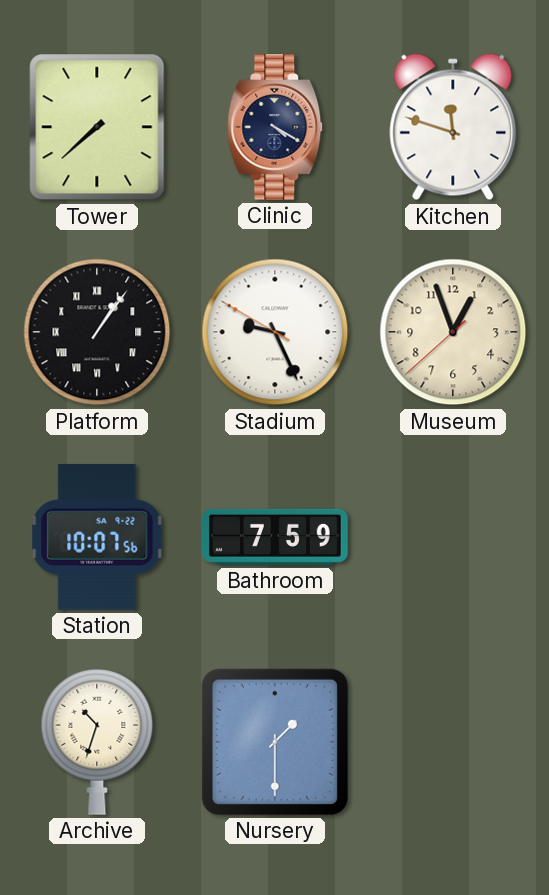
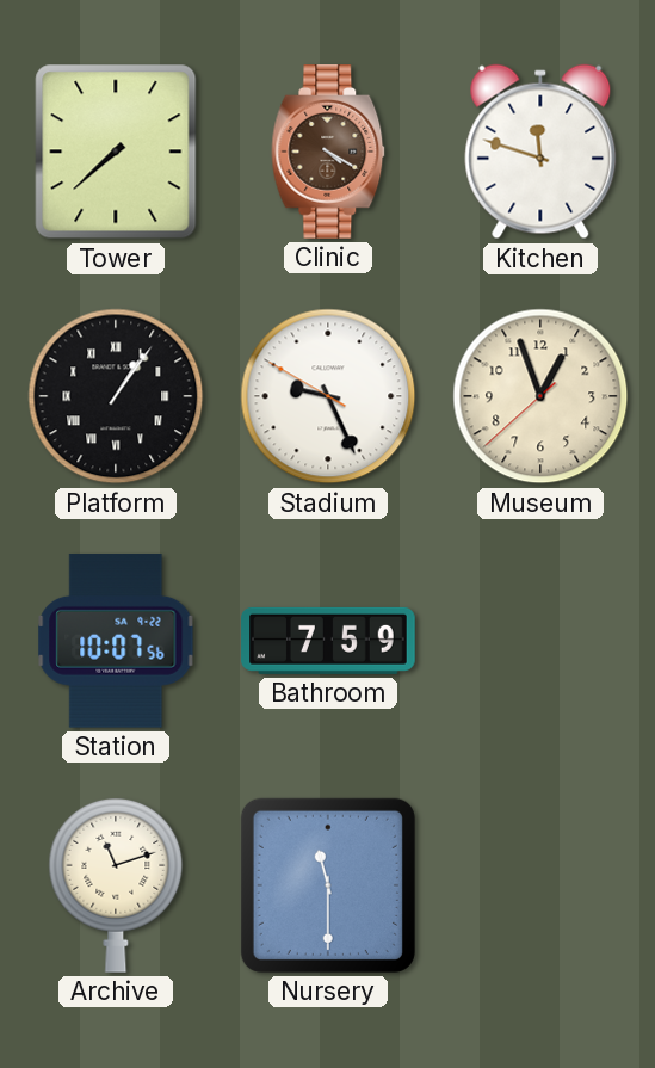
Clinic dial: navy -> brown
Archive: 10:33 -> 11:12
Nursery: 1:30 -> 11:30
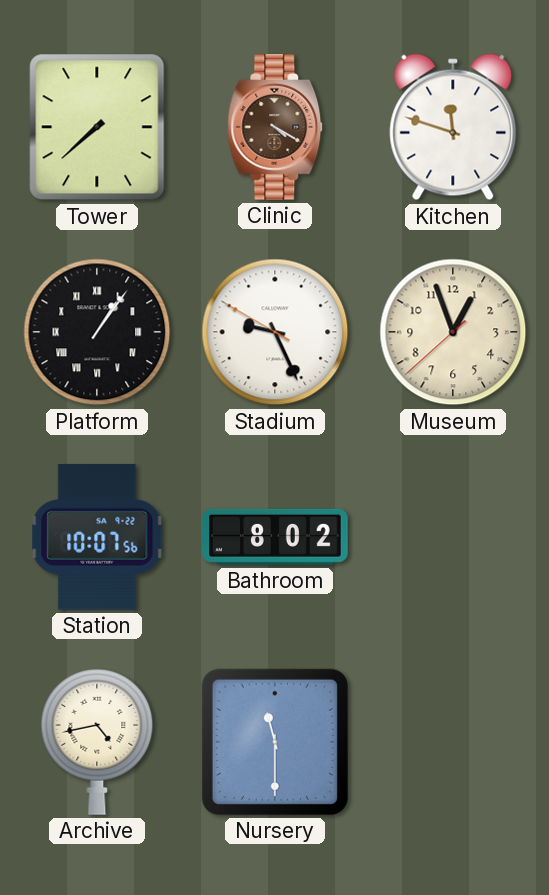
Bathroom: 7:59 -> 8:02
Archive: 11:12 -> 4:43
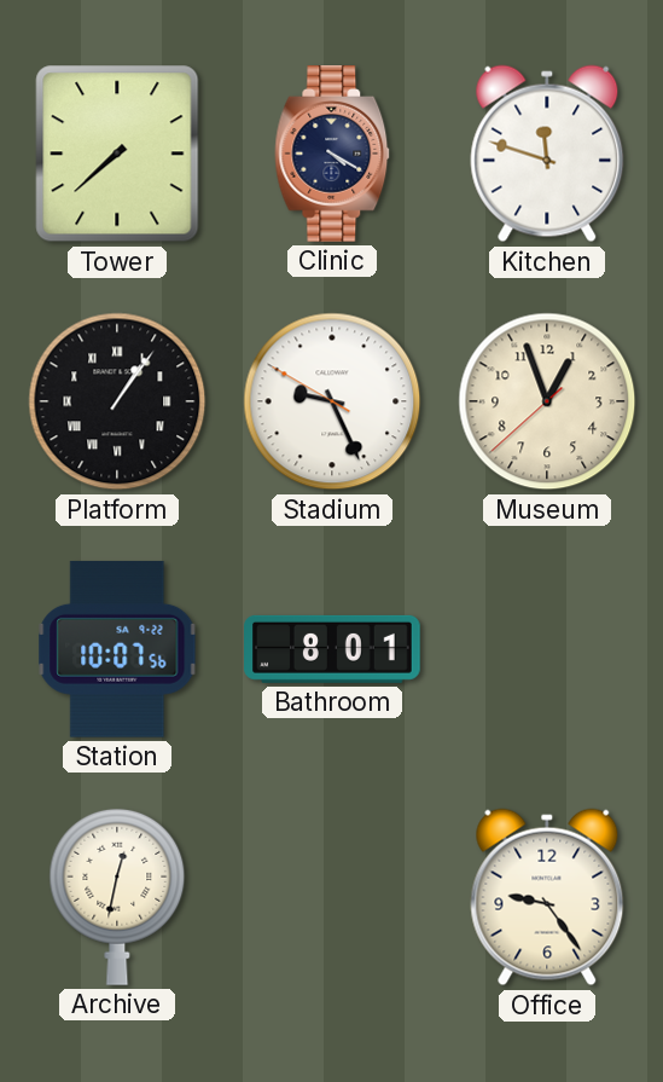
Clinic dial: brown -> navy
Bathroom: 8:02 -> 8:01
Archive: 4:43 -> 12:32
Nursery: 11:30 -> none
Office: none -> 9:24
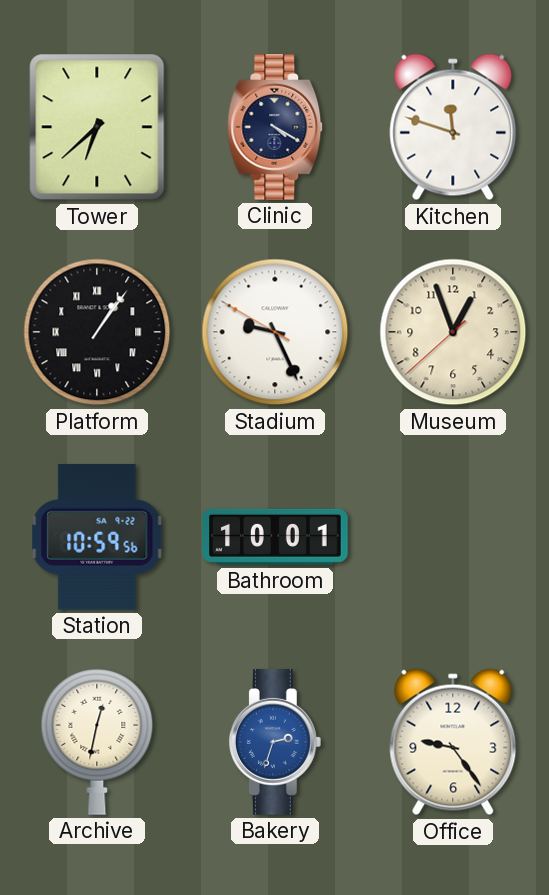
Tower: 7:38 -> 6:38
Station: 10:07 -> 10:59
Bathroom: 8:01 -> 10:01
Bakery: none -> 2:33
